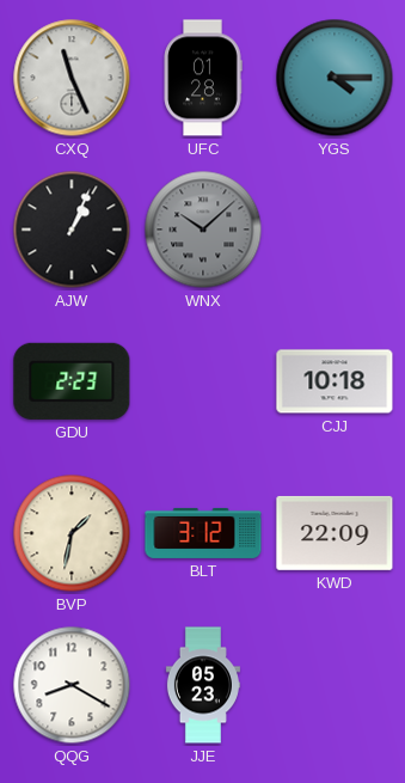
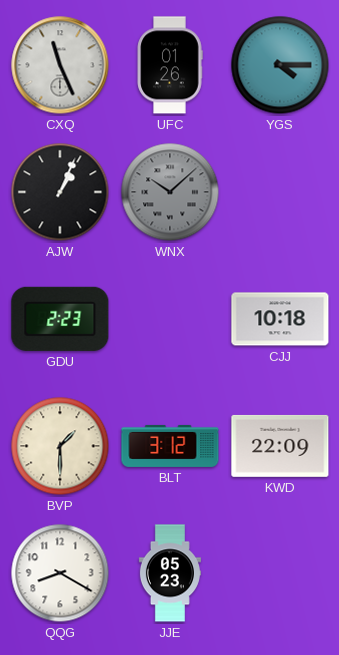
UFC: 01:28 -> 01:26
BVP: 1:32 -> 1:30
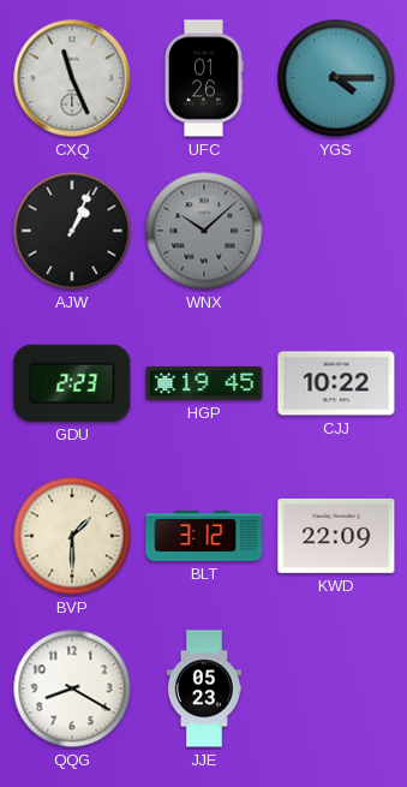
HGP: none -> 19:45
CJJ: 10:18 -> 10:22
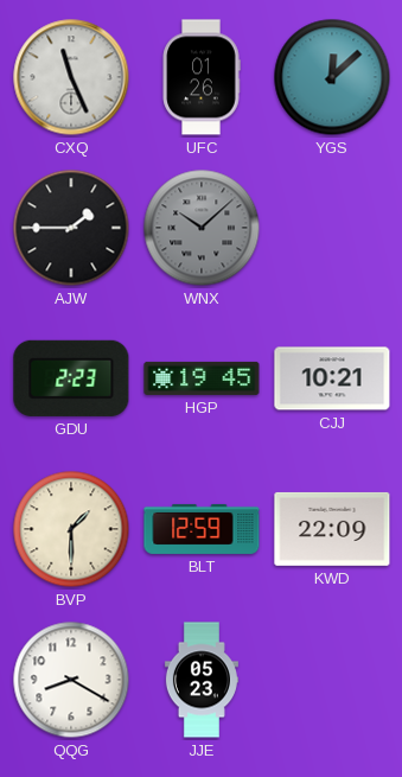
YGS: 4:15 -> 12:08
AJW: 1:04 -> 1:45
CJJ: 10:22 -> 10:21
BLT: 3:12 -> 12:59
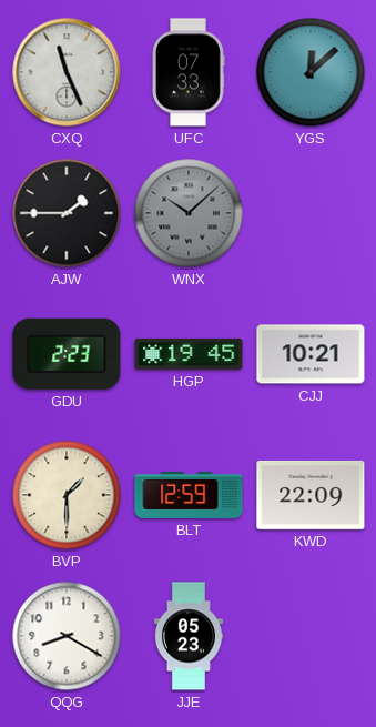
UFC: 01:26 -> 07:33
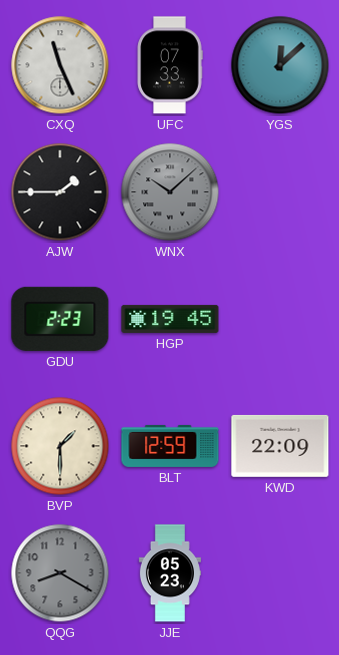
CJJ: 10:21 -> none
QQG dial: white -> grey
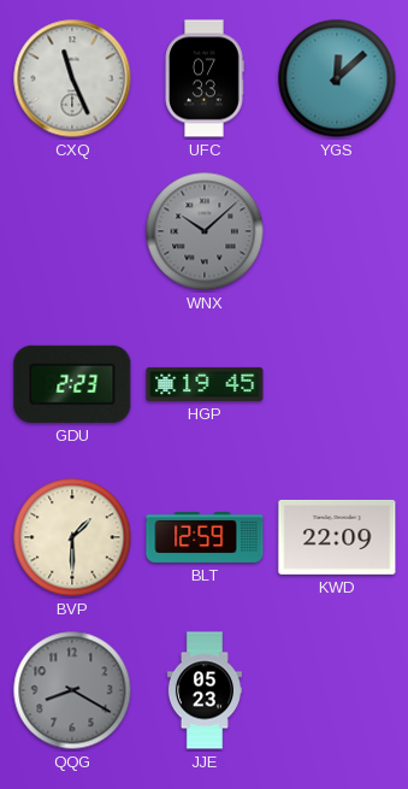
AJW: 1:45 -> none
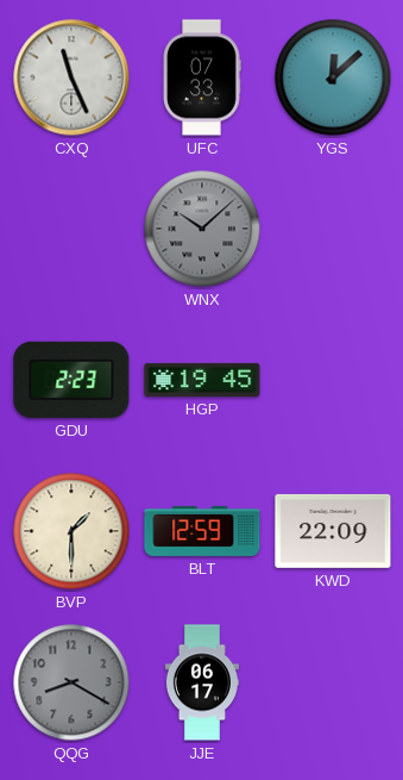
JJE: 05:23 -> 06:17
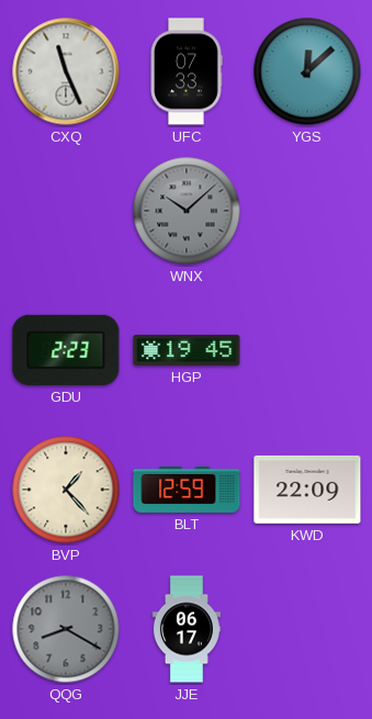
BVP: 1:30 -> 1:23
